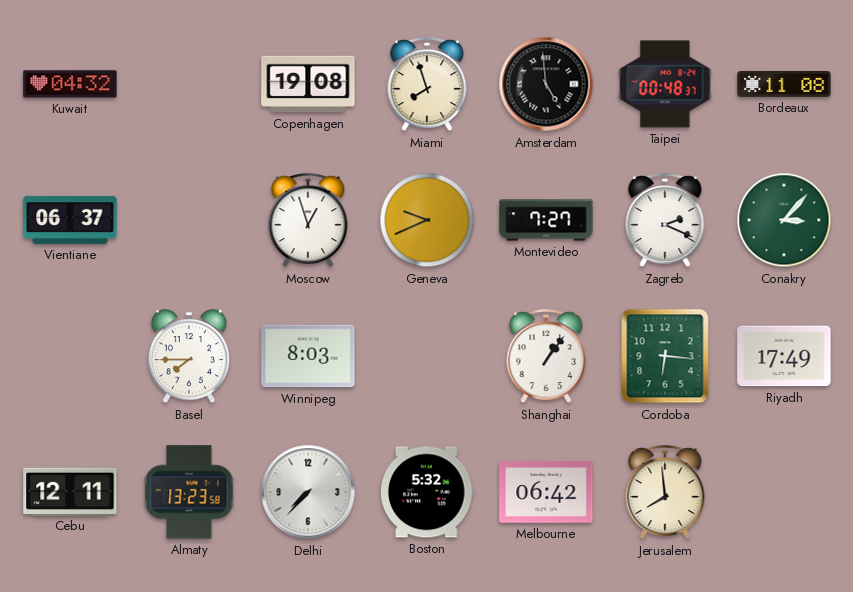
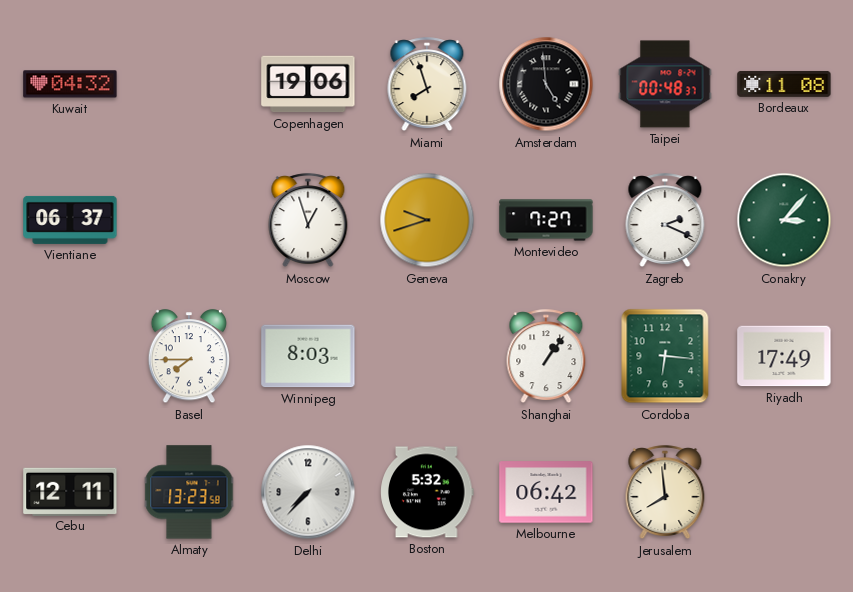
Copenhagen: 19:08 -> 19:06
Geneva: 9:41 -> 9:42
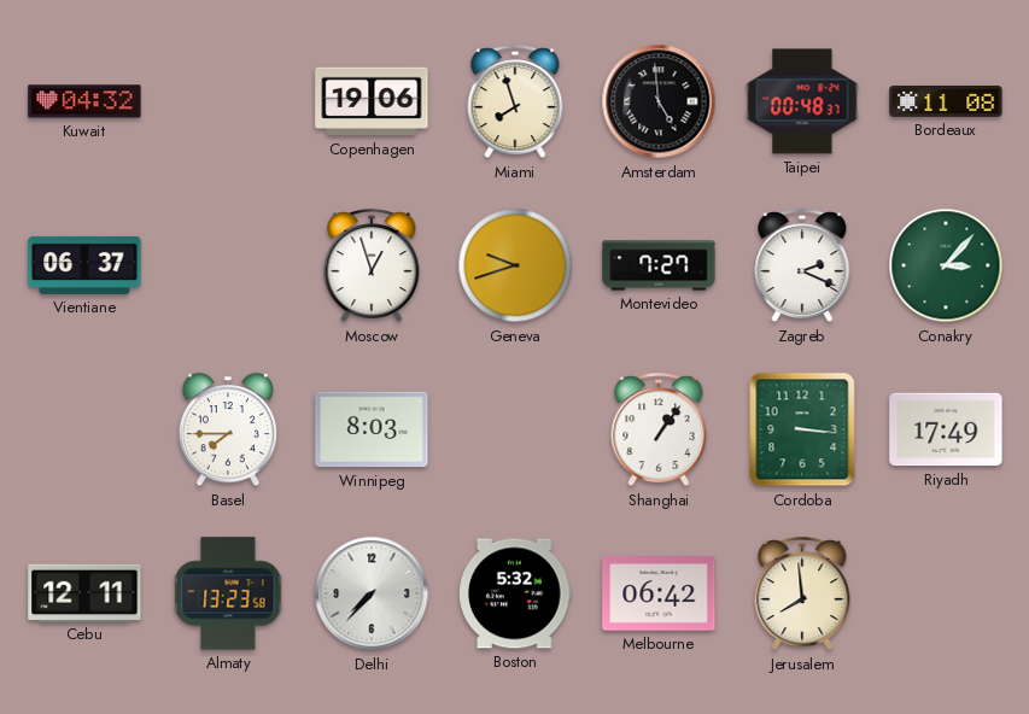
Cordoba: 6:16 -> 3:16
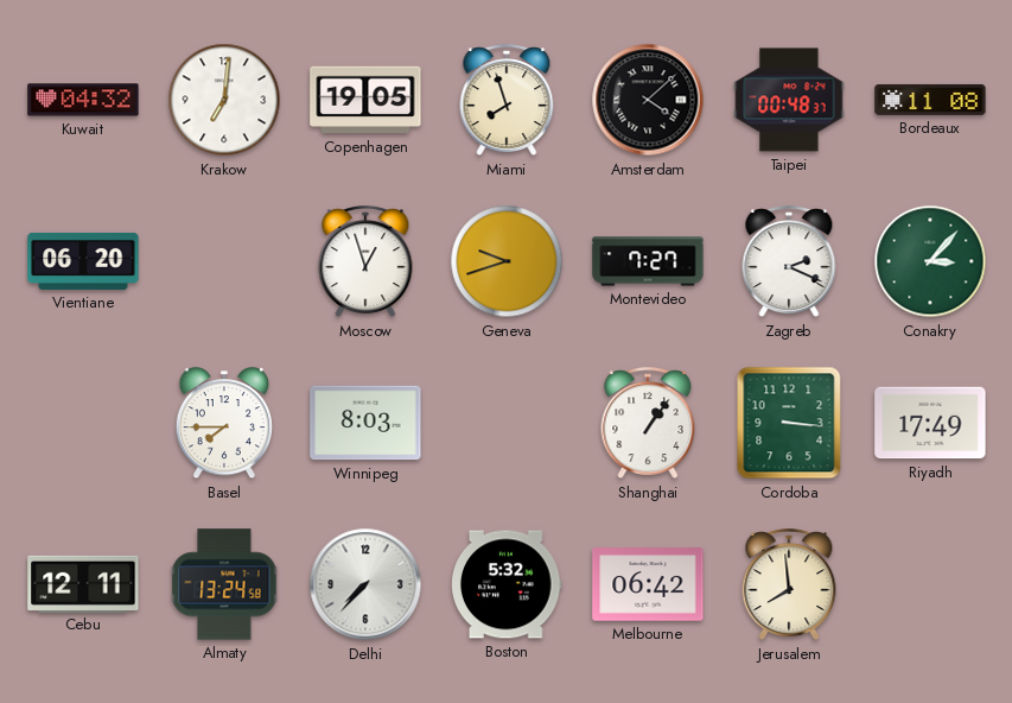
Krakow: none -> 7:01
Copenhagen: 19:06 -> 19:05
Amsterdam: 4:59 -> 4:08
Vientiane: 06:37 -> 06:20
Almaty: 13:23 -> 13:24
